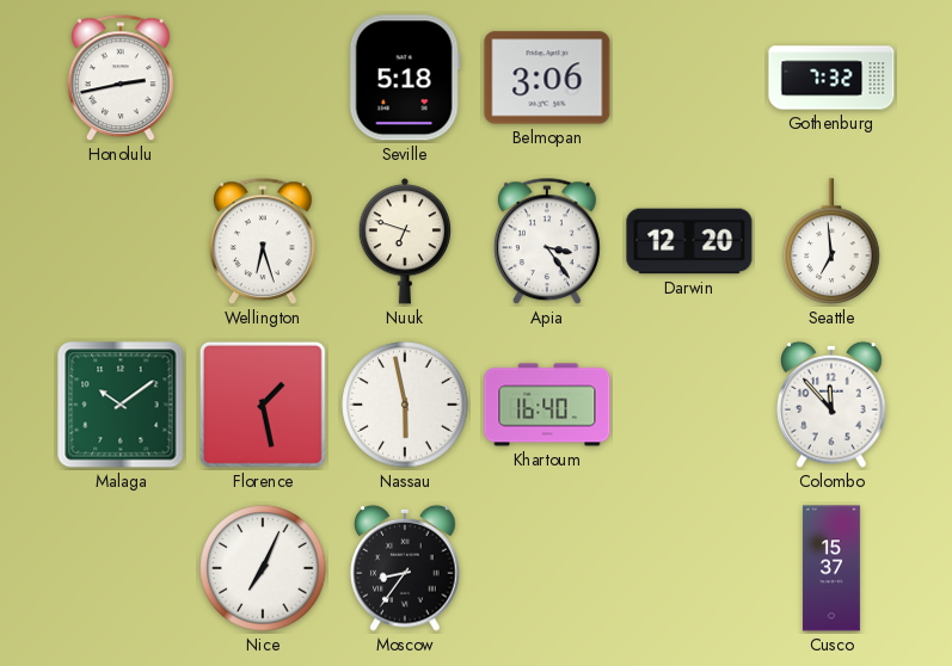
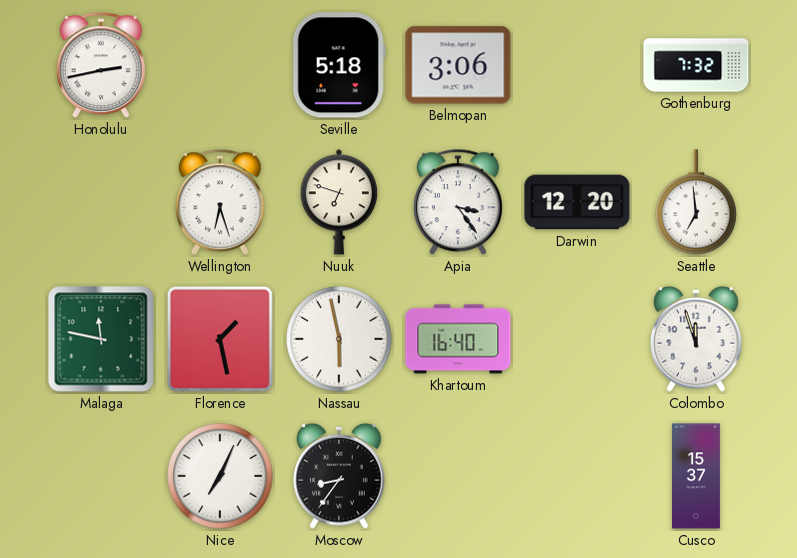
Malaga: 10:09 -> 11:47
Colombo: 11:53 -> 11:57
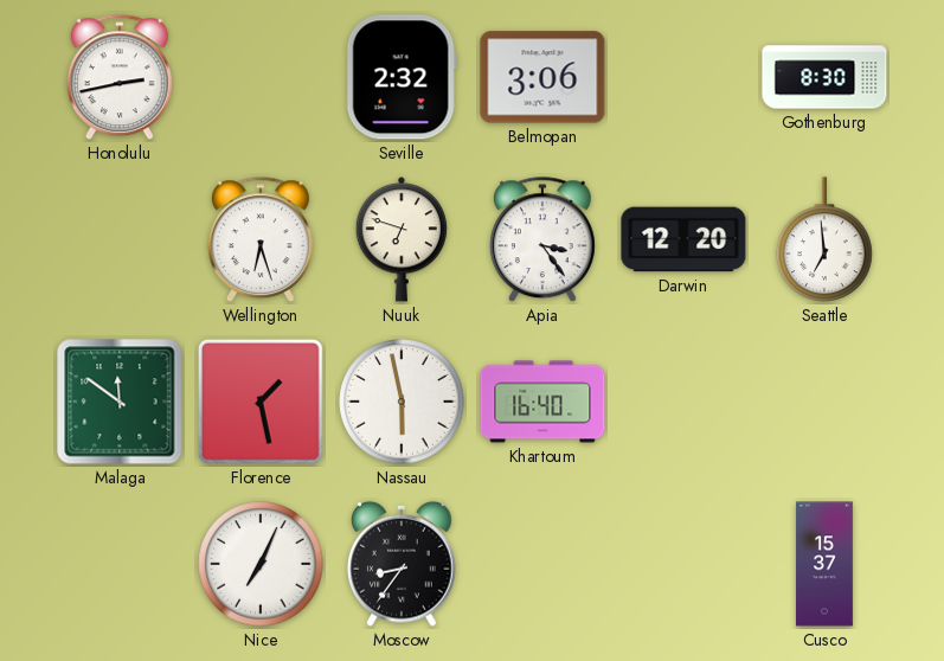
Seville: 5:18 -> 2:32
Gothenburg: 7:32 -> 8:30
Malaga: 11:47 -> 11:51
Colombo: 11:57 -> none
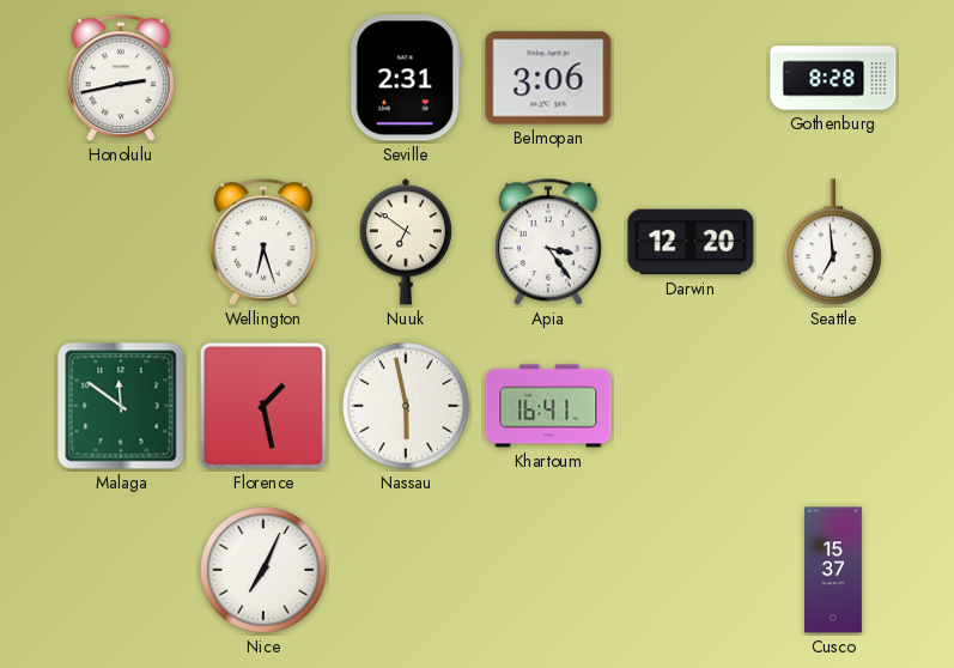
Seville: 2:32 -> 2:31
Gothenburg: 8:30 -> 8:28
Nuuk: 6:48 -> 6:51
Khartoum: 16:40 -> 16:41
Moscow: 8:36 -> none
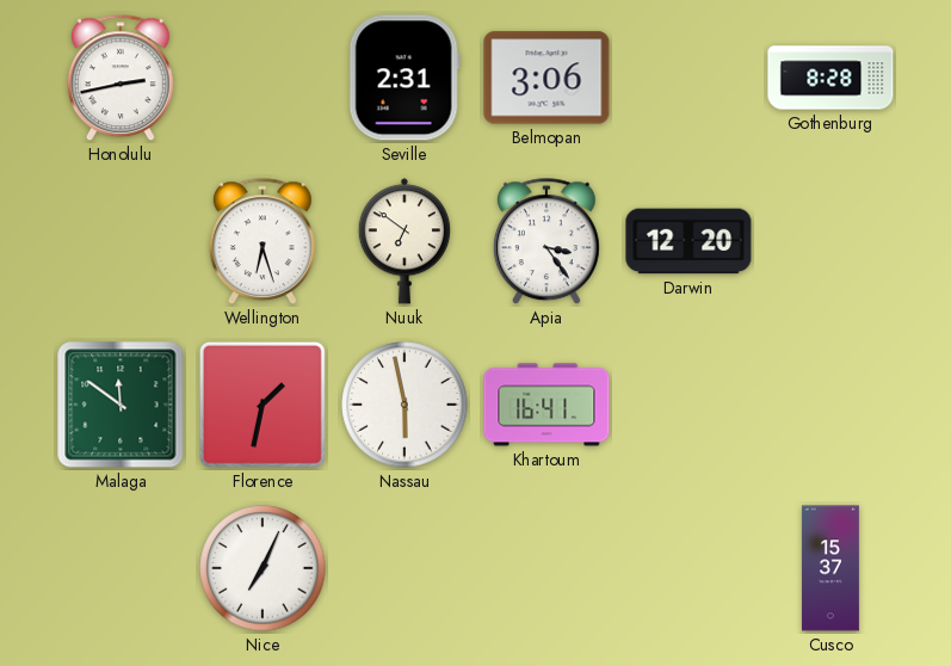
Seattle: 6:59 -> none
Florence: 1:28 -> 1:32
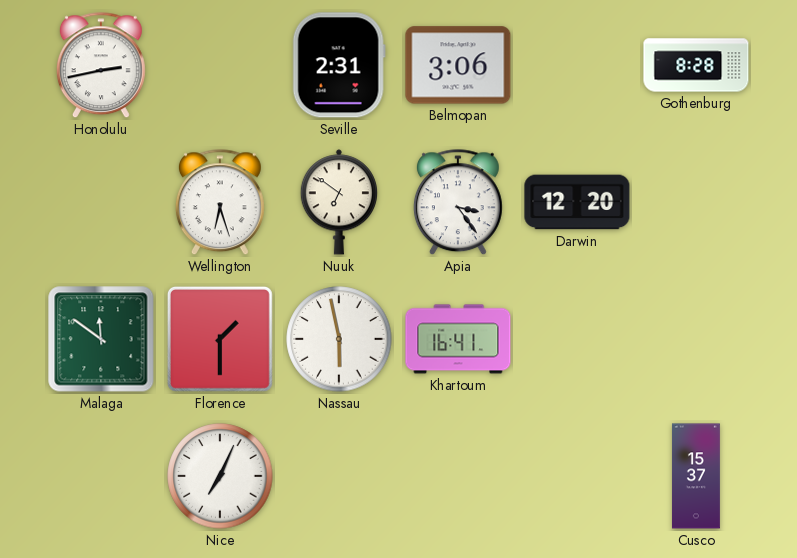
Florence: 1:32 -> 1:30
